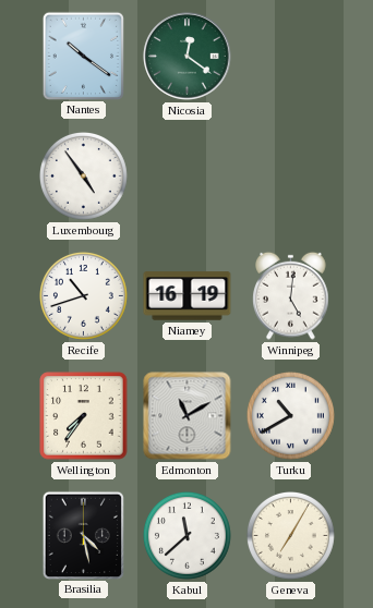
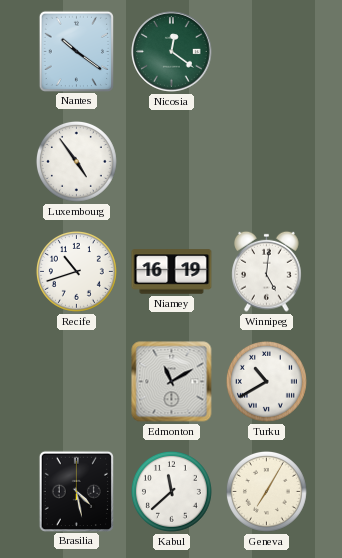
Wellington: 7:36 -> none
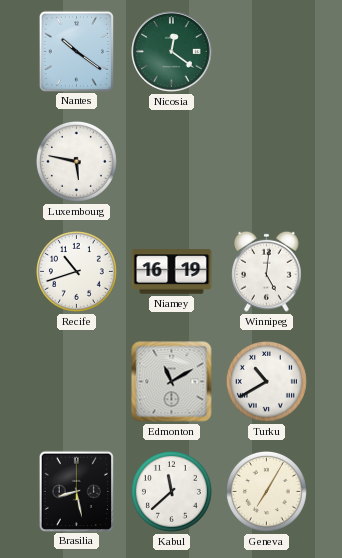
Luxembourg: 4:54 -> 5:47
Brasilia: 4:28 -> 8:28
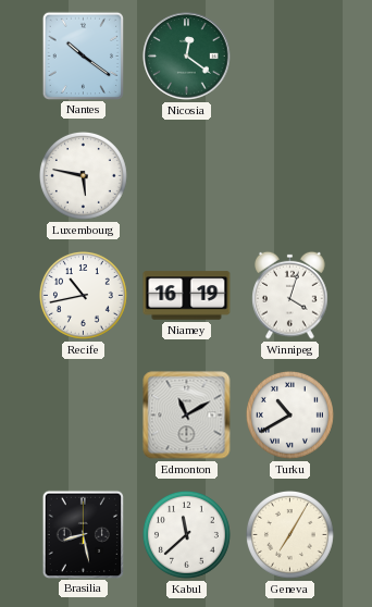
Recife: 10:42 -> 10:43
Winnipeg: 5:01 -> 4:03
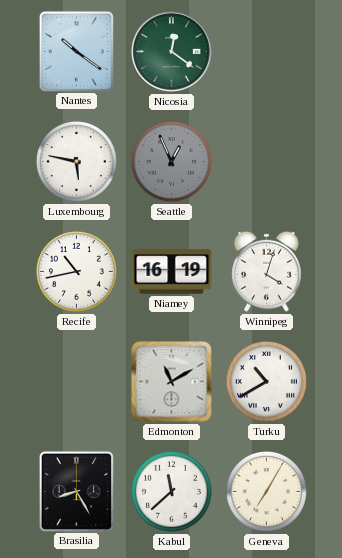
Seattle: none -> 12:56
Brasilia: 8:28 -> 8:25
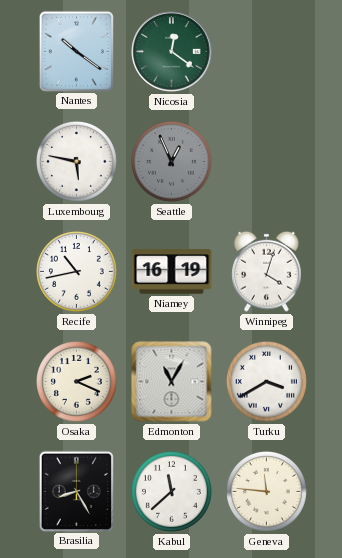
Osaka: none -> 2:19
Edmonton: 11:10 -> 11:05
Turku: 10:40 -> 3:40
Geneva: 7:05 -> 11:46
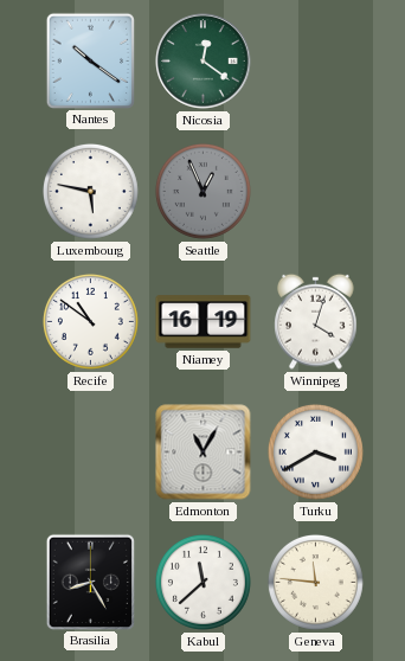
Recife: 10:43 -> 10:51
Osaka: 2:19 -> none
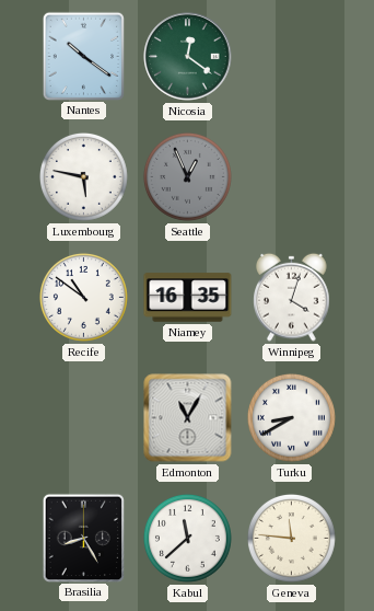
Niamey: 16:19 -> 16:35
Turku: 3:40 -> 8:40
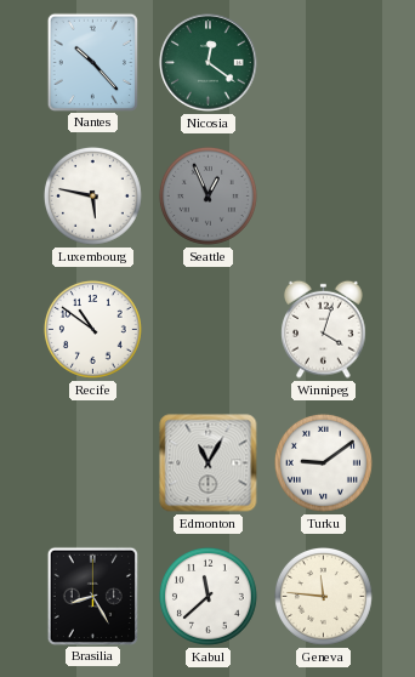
Nantes: 10:21 -> 10:23
Niamey: 16:35 -> none
Turku: 8:40 -> 9:09
